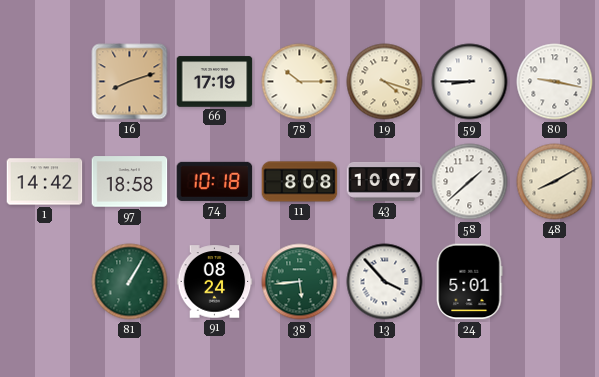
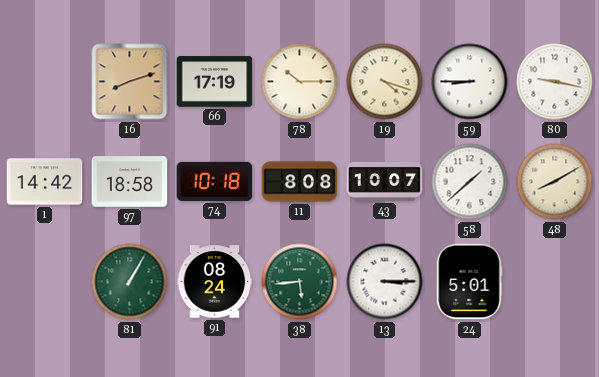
13: 3:53 -> 3:15
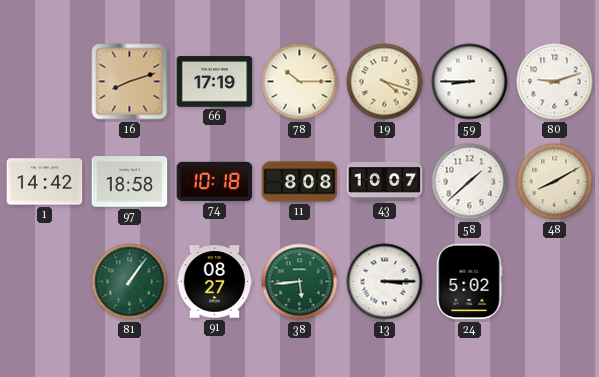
80: 9:17 -> 9:12
81: 1:05 -> 1:06
91: 08:24 -> 08:27
24: 5:01 -> 5:02
